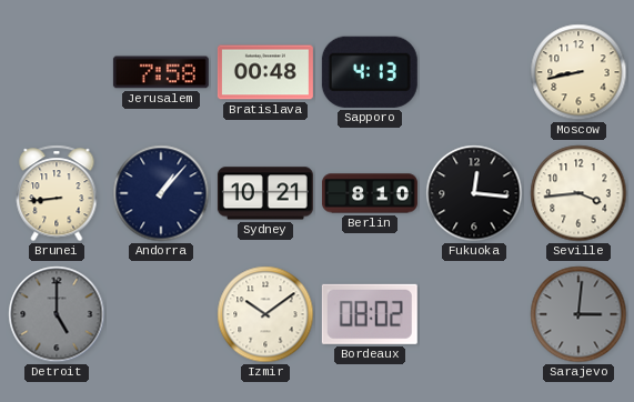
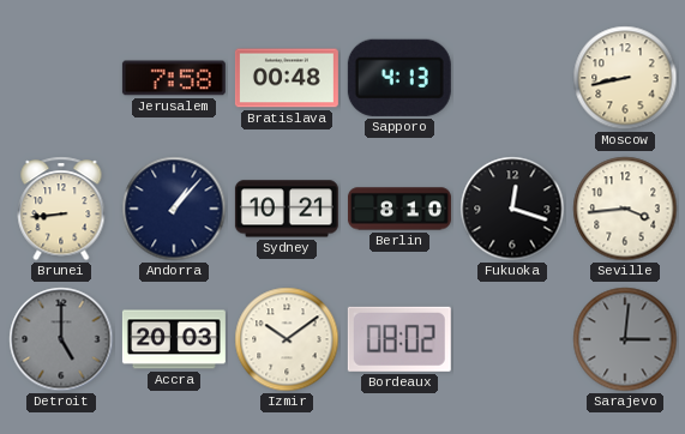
Fukuoka: 12:16 -> 12:18
Accra: none -> 20:03
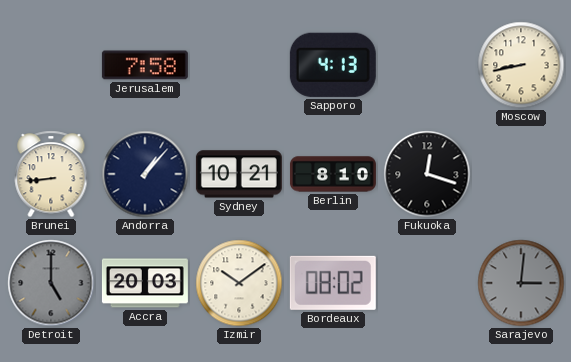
Bratislava: 00:48 -> none
Seville: 3:44 -> none
